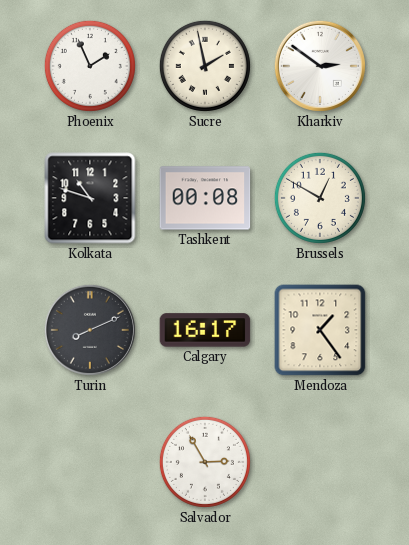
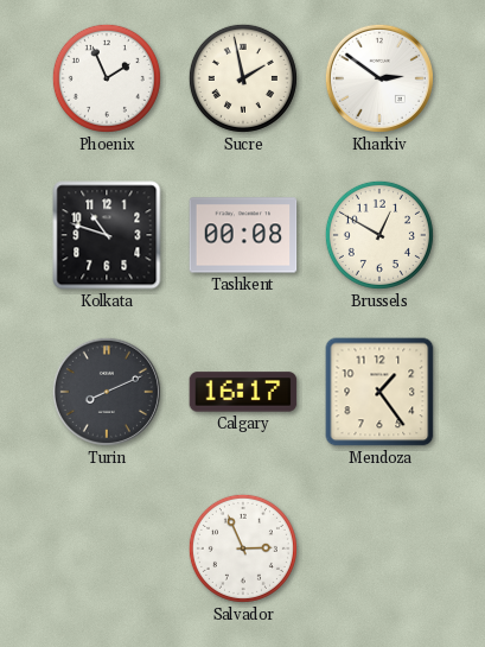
Salvador: 2:55 -> 2:56
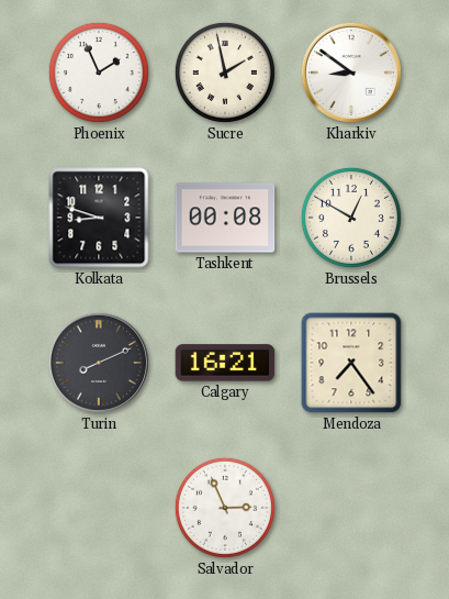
Kharkiv: 2:51 -> 8:51
Kolkata: 10:48 -> 8:48
Calgary: 16:17 -> 16:21
Mendoza: 1:24 -> 7:24
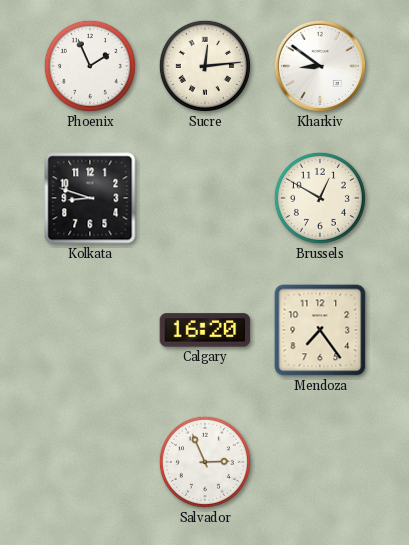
Sucre: 1:58 -> 12:14
Tashkent: 00:08 -> none
Turin: 8:11 -> none
Calgary: 16:21 -> 16:20
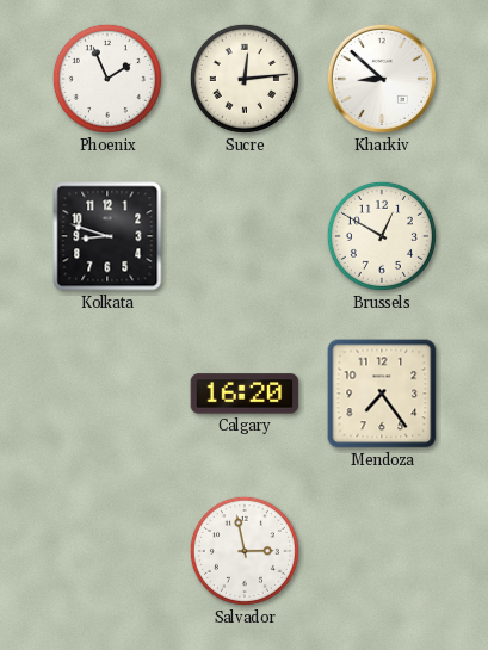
Kharkiv: 8:51 -> 8:52
Salvador: 2:56 -> 2:58
